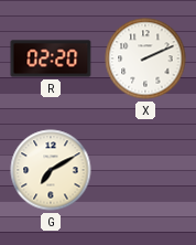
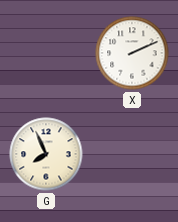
R: 02:20 -> none
G: 7:10 -> 7:56
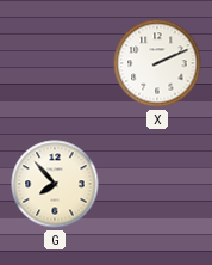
G: 7:56 -> 7:53
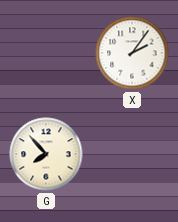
X: 2:11 -> 2:06
